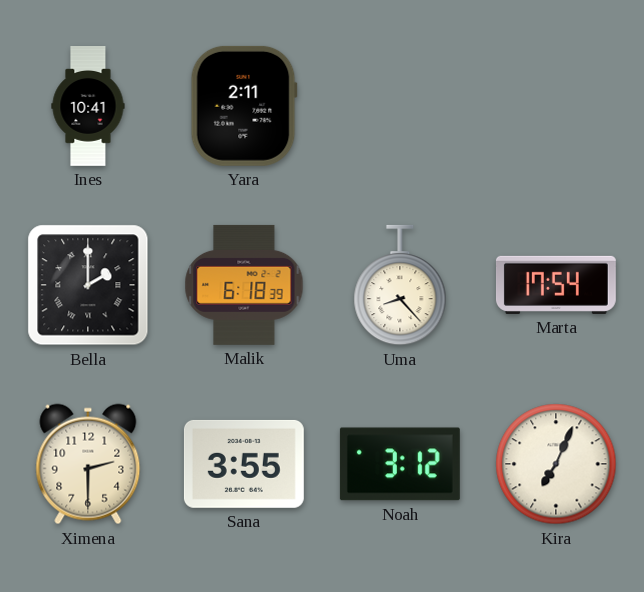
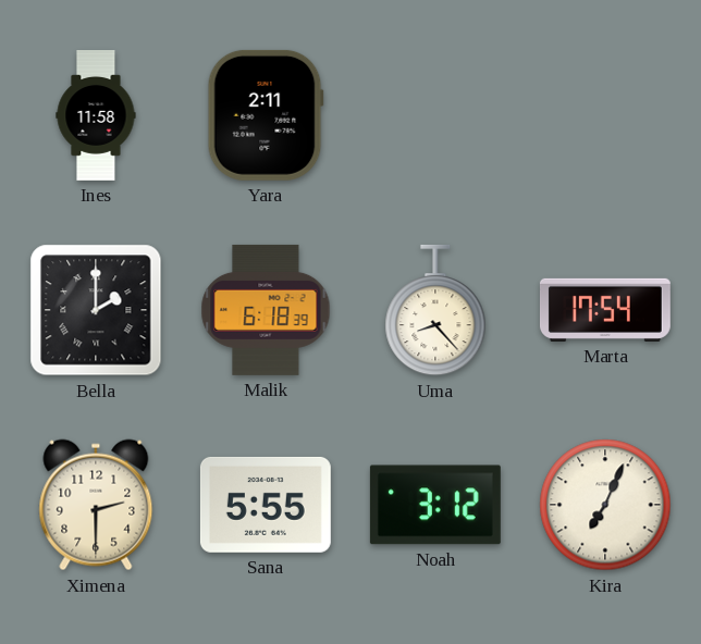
Ines: 10:41 -> 11:58
Sana: 3:55 -> 5:55
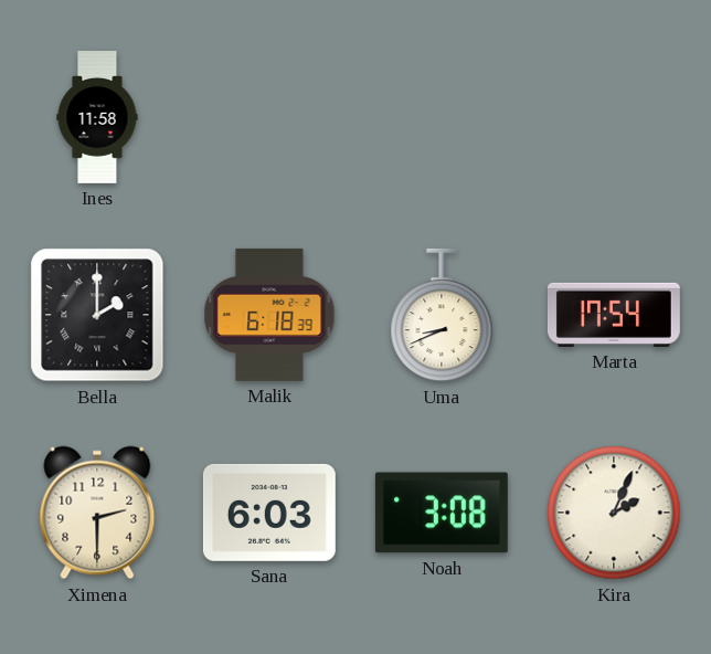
Yara: 2:11 -> none
Uma: 8:23 -> 8:41
Sana: 5:55 -> 6:03
Noah: 3:12 -> 3:08
Kira: 7:04 -> 2:04
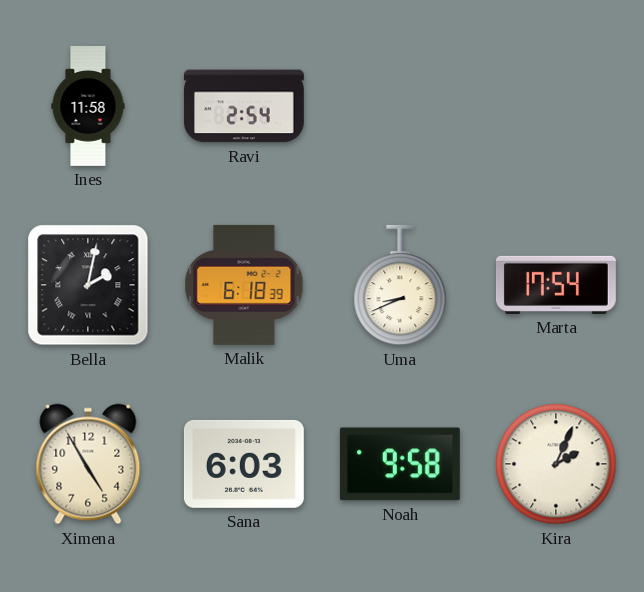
Ravi: none -> 2:54
Bella: 2:00 -> 2:02
Ximena: 2:30 -> 4:55
Noah: 3:08 -> 9:58
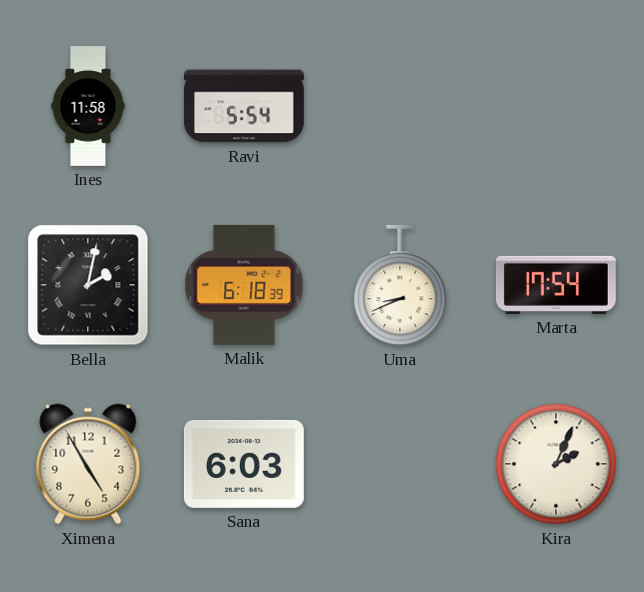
Ravi: 2:54 -> 5:54
Noah: 9:58 -> none
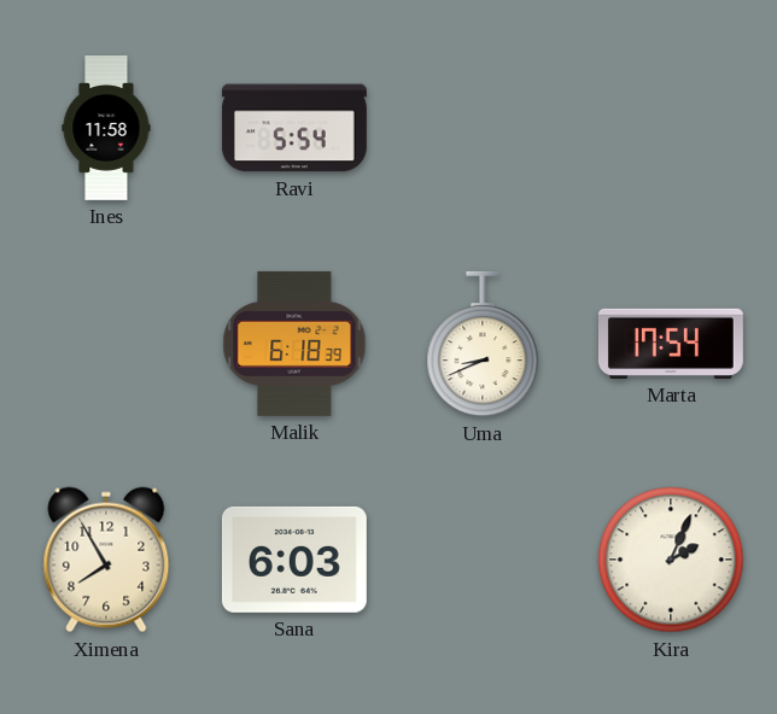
Bella: 2:02 -> none
Ximena: 4:55 -> 7:55
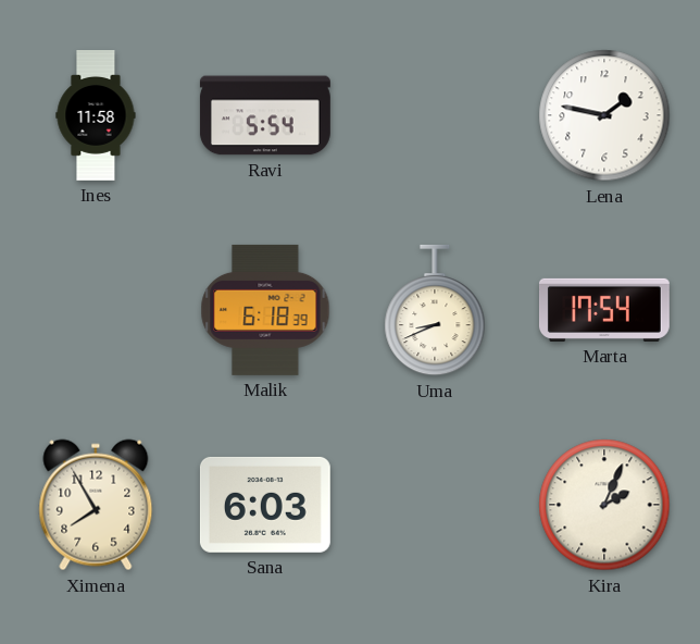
Lena: none -> 1:47
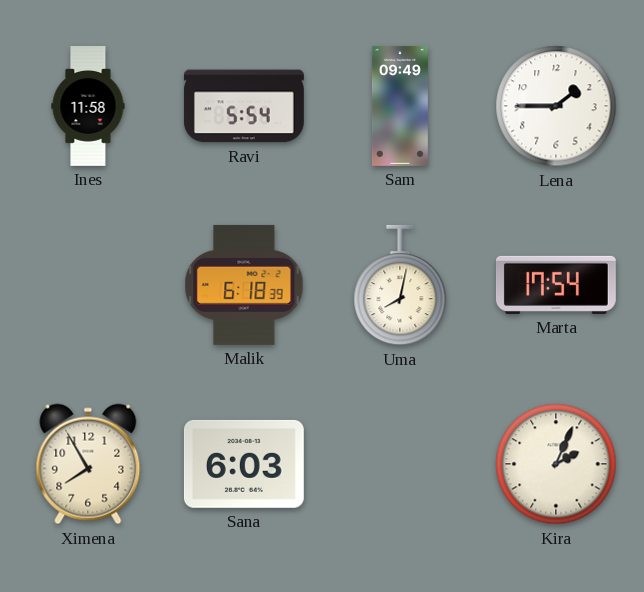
Sam: none -> 09:49
Lena: 1:47 -> 1:45
Uma: 8:41 -> 8:02
